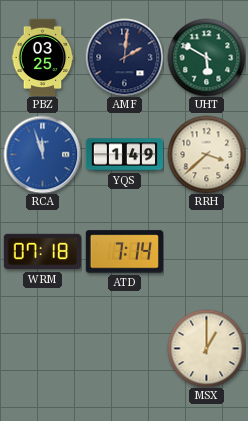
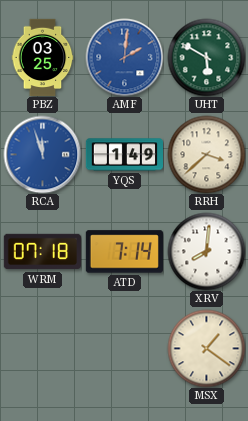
AMF dial: navy -> blue
XRV: none -> 8:01
MSX: 1:00 -> 1:21
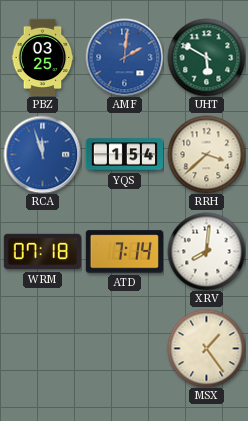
YQS: 1:49 -> 1:54
MSX: 1:21 -> 1:24
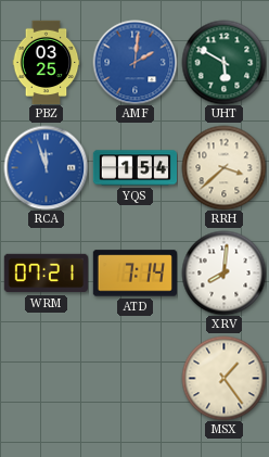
WRM: 07:18 -> 07:21
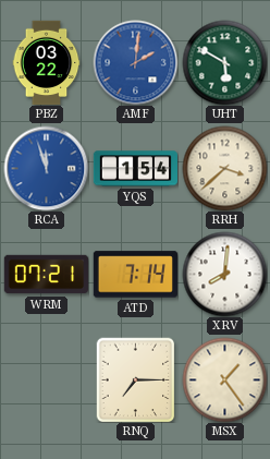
PBZ: 03:25 -> 03:22
RNQ: none -> 7:15
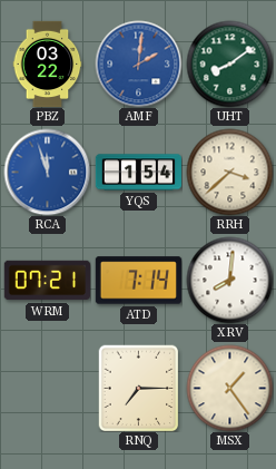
UHT: 5:50 -> 8:09
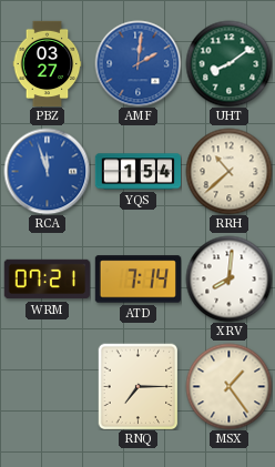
PBZ: 03:22 -> 03:27
RRH: 3:38 -> 10:38
